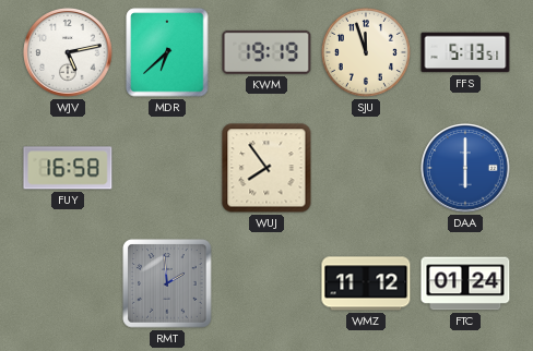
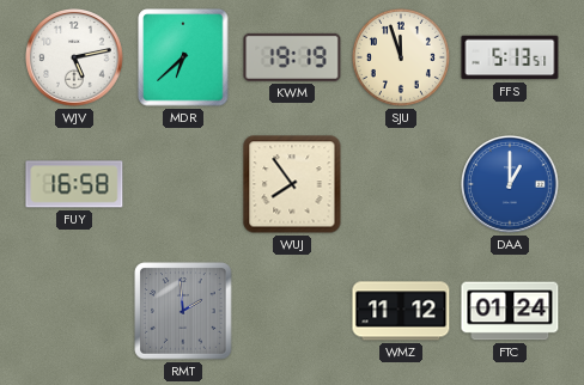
DAA: 6:00 -> 1:00
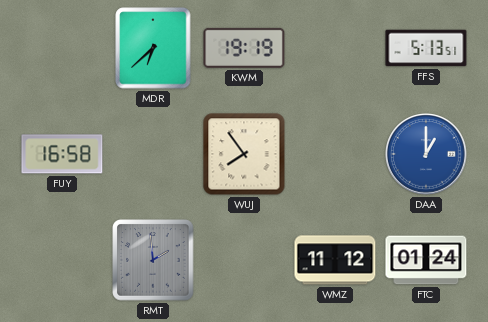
WJV: 5:13 -> none
SJU: 11:57 -> none
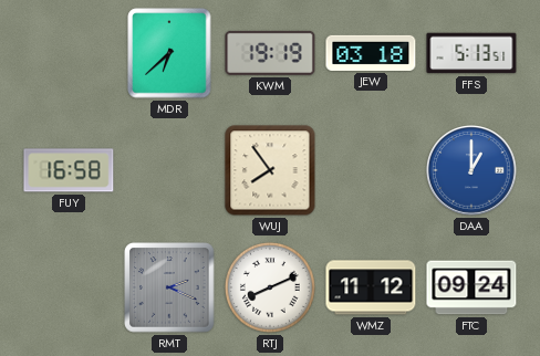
JEW: none -> 03:18
RMT: 1:59 -> 2:19
RTJ: none -> 8:11
FTC: 01:24 -> 09:24
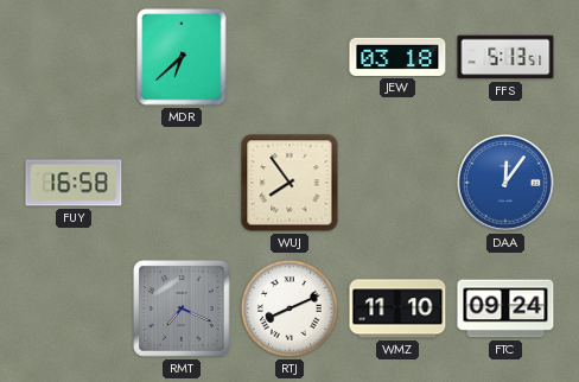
KWM: 19:19 -> none
DAA: 1:00 -> 12:06
RMT: 2:19 -> 7:19
WMZ: 11:12 -> 11:10
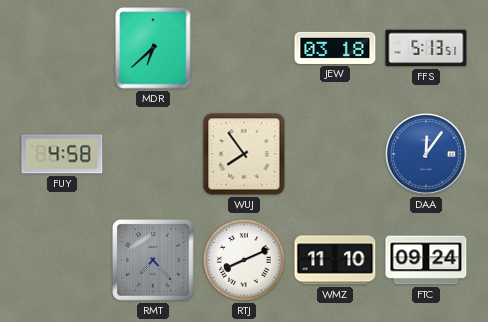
FUY: 16:58 -> 4:58
RMT: 7:19 -> 7:23
